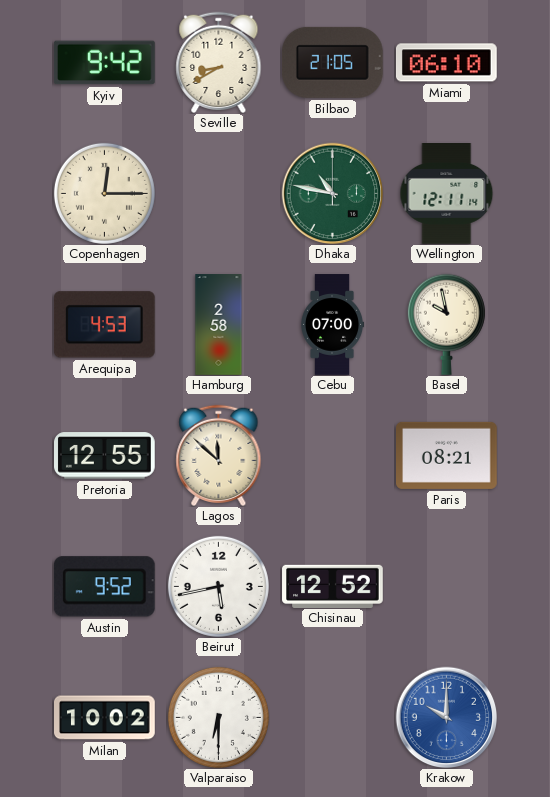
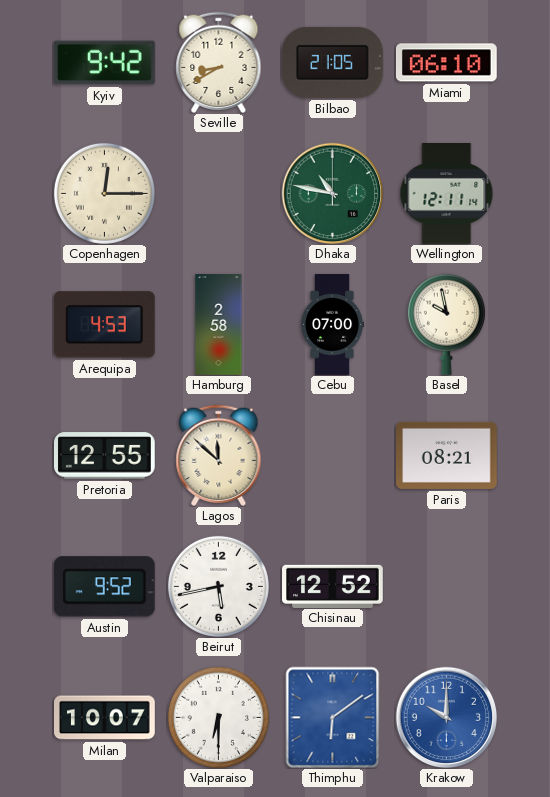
Milan: 10:02 -> 10:07
Thimphu: none -> 6:09
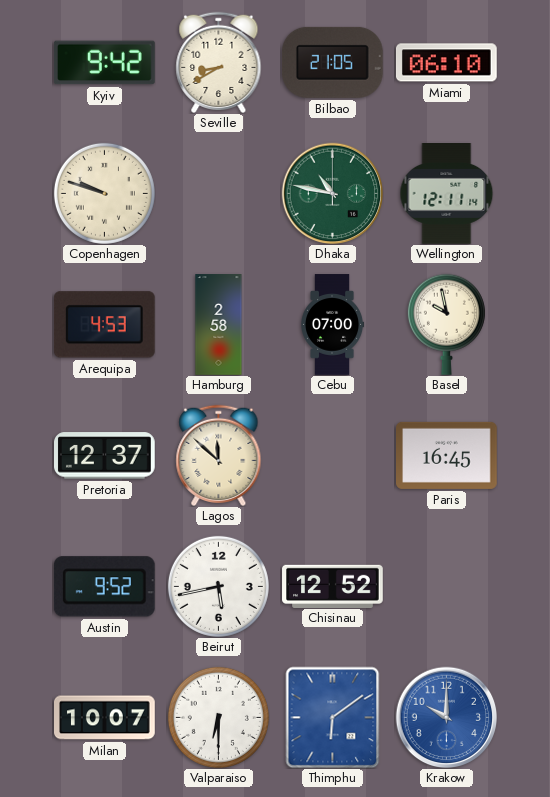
Copenhagen: 12:15 -> 9:48
Pretoria: 12:55 -> 12:37
Paris: 08:21 -> 16:45
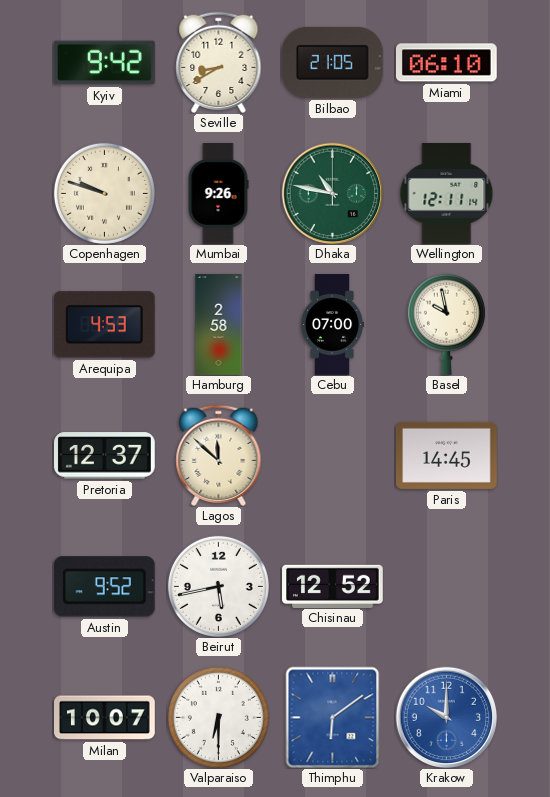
Mumbai: none -> 9:26
Paris: 16:45 -> 14:45
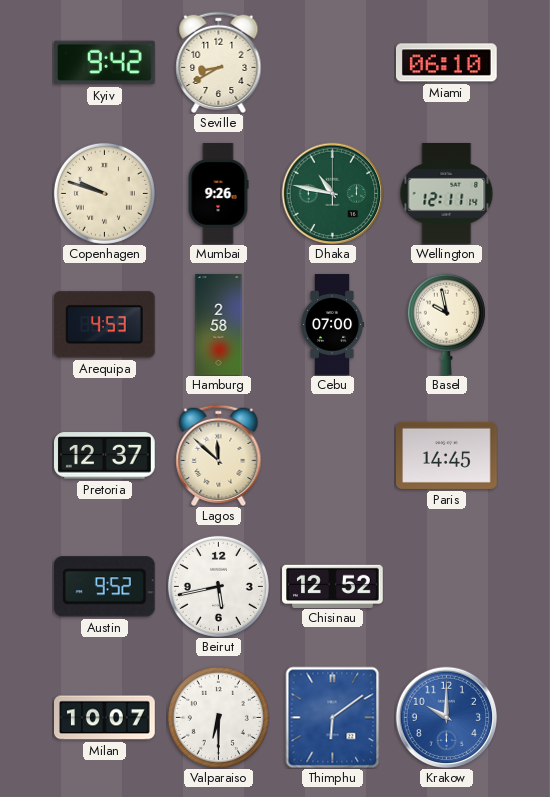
Bilbao: 21:05 -> none
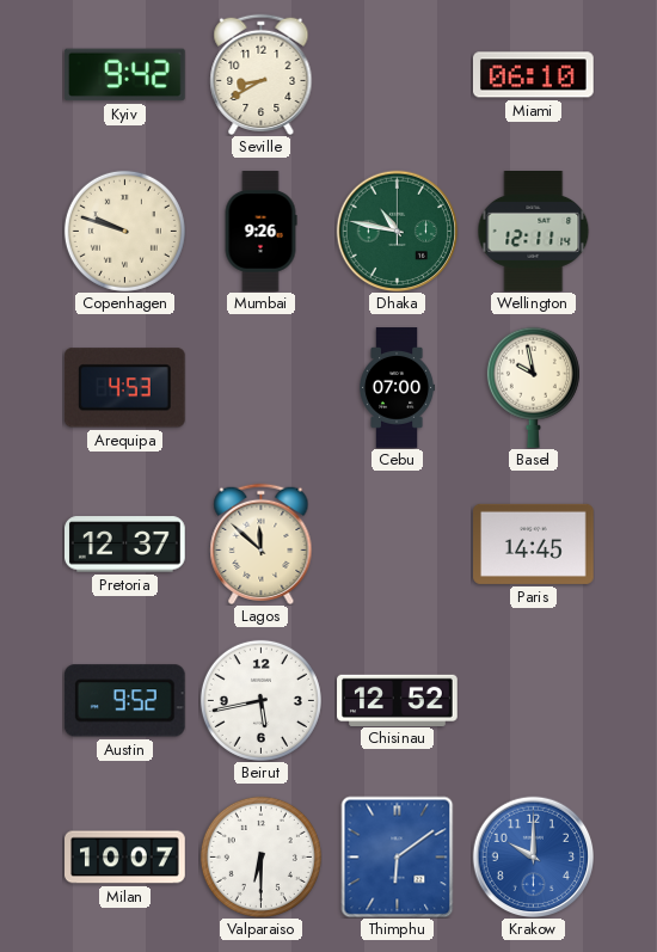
Hamburg: 2:58 -> none
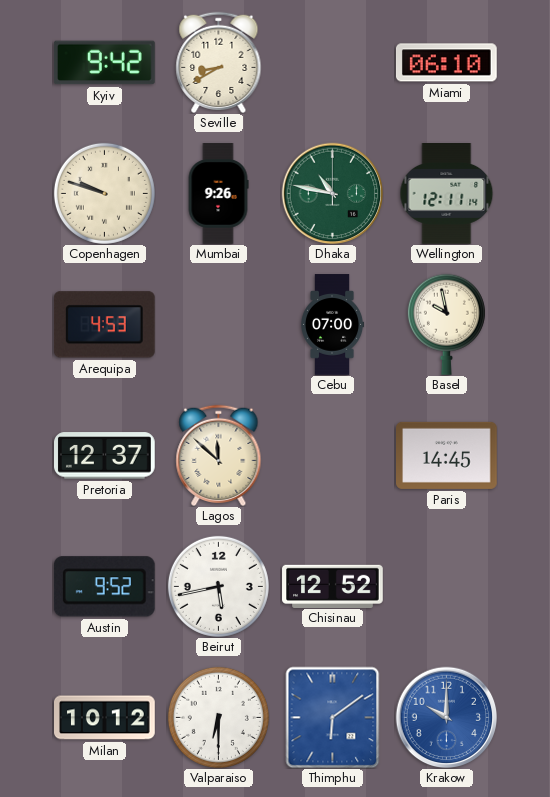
Milan: 10:07 -> 10:12
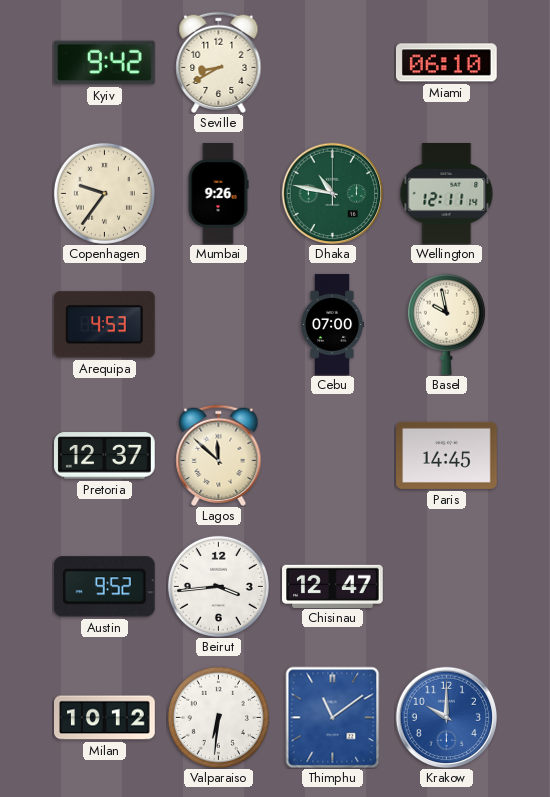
Copenhagen: 9:48 -> 9:36
Beirut: 5:43 -> 3:44
Chisinau: 12:52 -> 12:47
Valparaiso: 6:30 -> 6:31
Thimphu: 6:09 -> 11:09
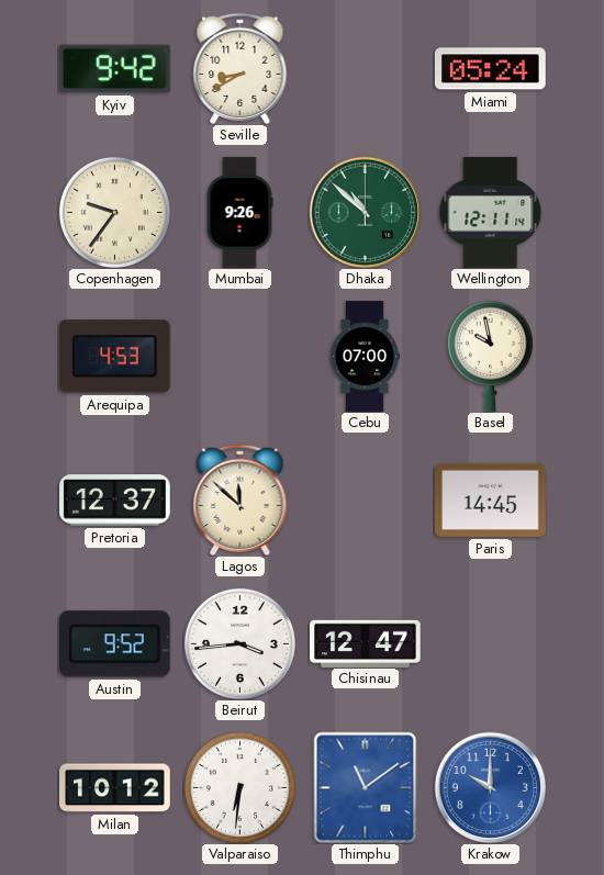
Miami: 06:10 -> 05:24
Dhaka: 10:47 -> 10:52
